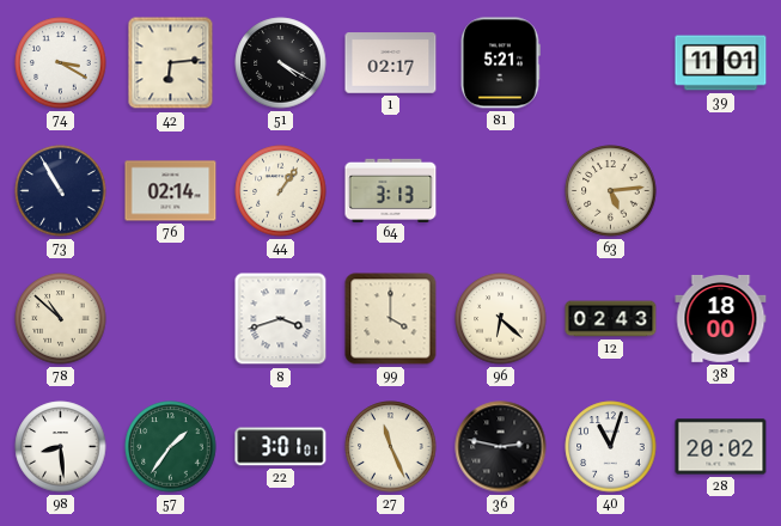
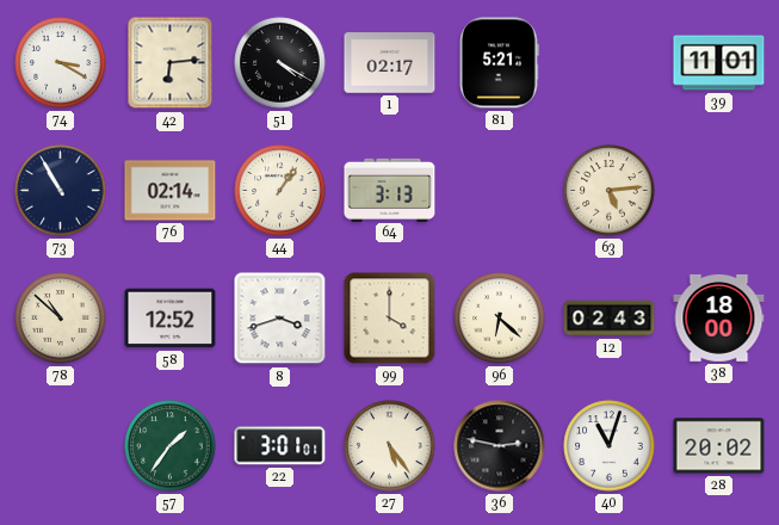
58: none -> 12:52
98: 8:29 -> none
27: 11:26 -> 5:24
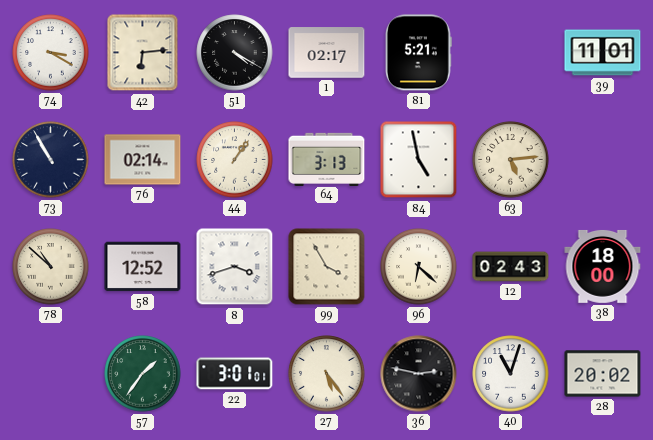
84: none -> 4:58
99: 4:00 -> 3:55
